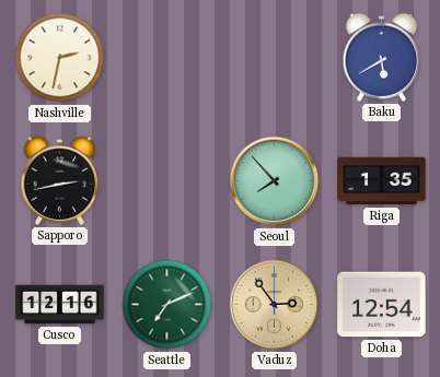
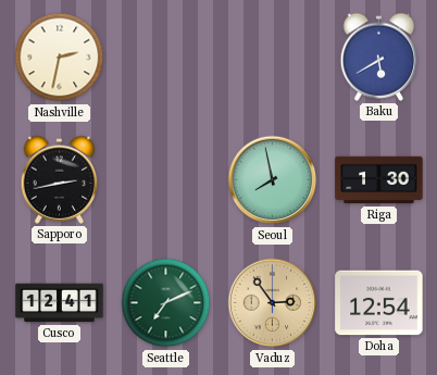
Seoul: 7:53 -> 7:58
Riga: 1:35 -> 1:30
Cusco: 12:16 -> 12:41
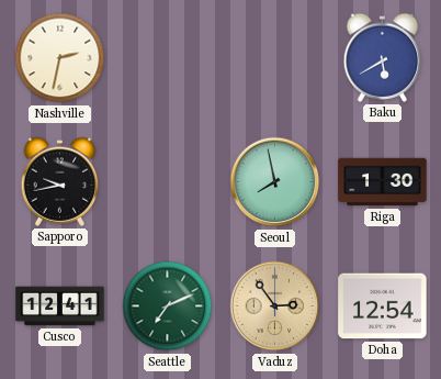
Sapporo: 2:43 -> 9:43
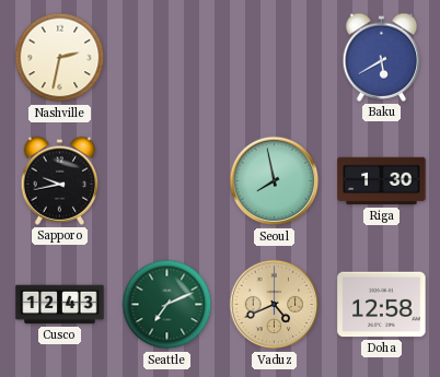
Cusco: 12:41 -> 12:43
Vaduz: 2:54 -> 4:41
Doha: 12:54 -> 12:58
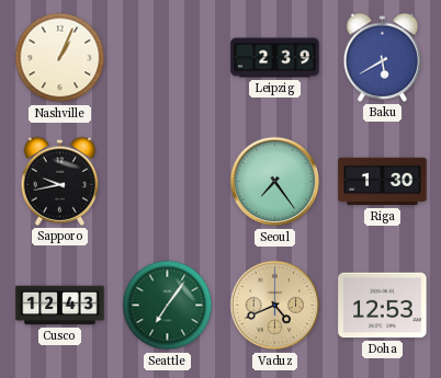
Nashville: 2:32 -> 1:04
Leipzig: none -> 2:39
Seoul: 7:58 -> 7:24
Seattle: 7:11 -> 7:06
Doha: 12:58 -> 12:53
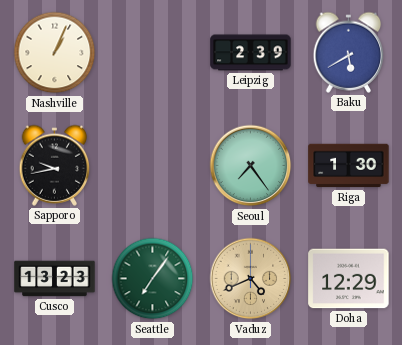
Cusco: 12:43 -> 13:23
Doha: 12:53 -> 12:29
